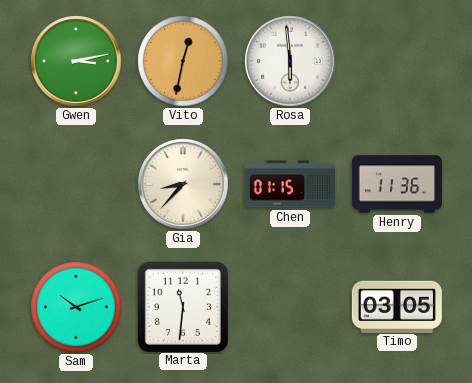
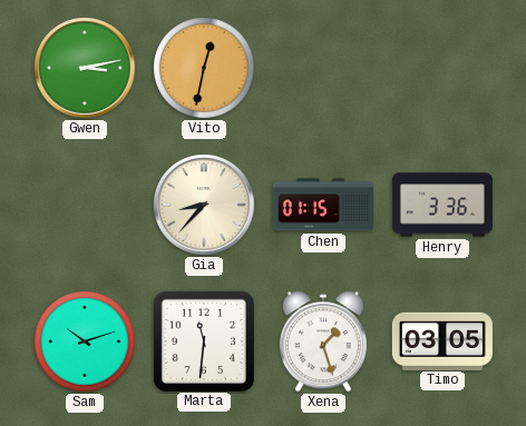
Rosa: 5:59 -> none
Henry: 11:36 -> 3:36
Xena: none -> 1:27
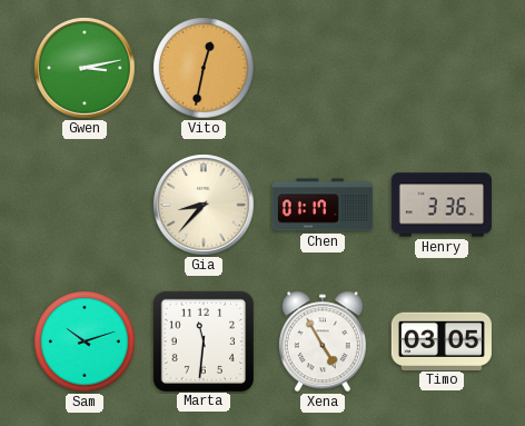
Chen: 01:15 -> 01:17
Xena: 1:27 -> 4:55
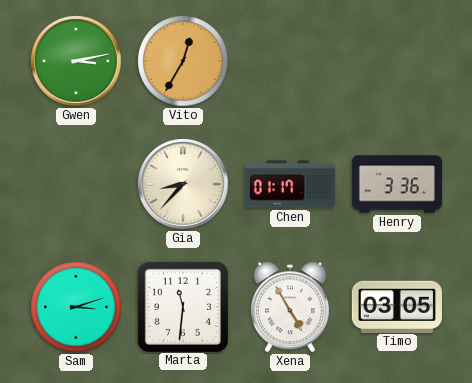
Vito: 12:32 -> 12:35
Sam: 10:12 -> 3:12
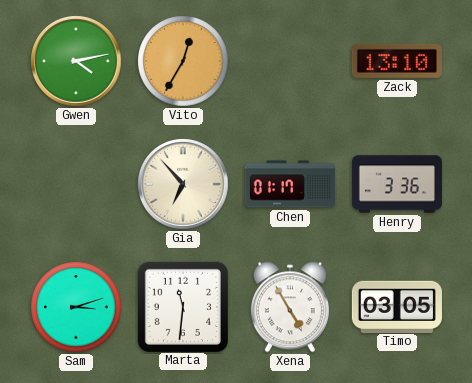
Gwen: 3:13 -> 4:13
Zack: none -> 13:10
Gia: 8:37 -> 6:53
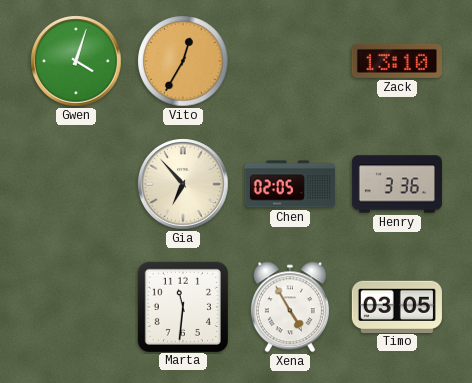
Gwen: 4:13 -> 4:03
Chen: 01:17 -> 02:05
Sam: 3:12 -> none
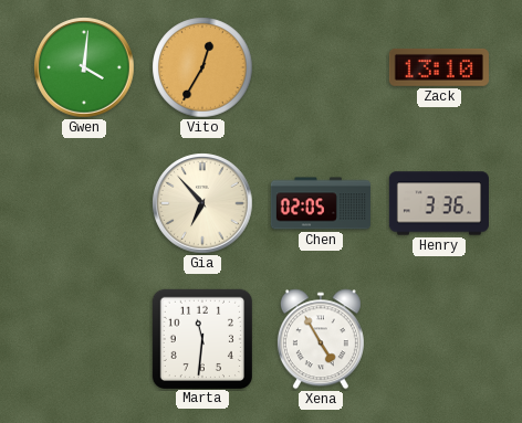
Gwen: 4:03 -> 4:01
Timo: 03:05 -> none
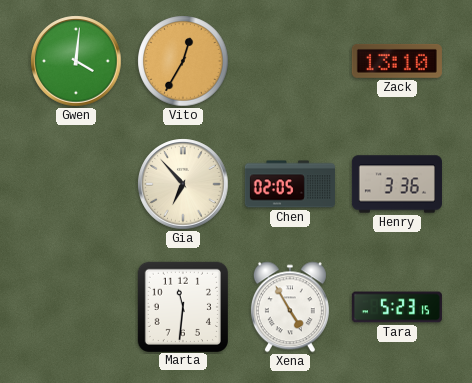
Tara: none -> 5:23
